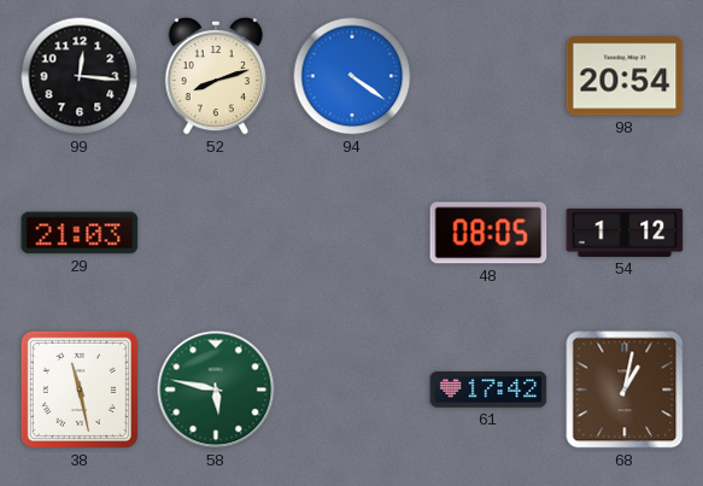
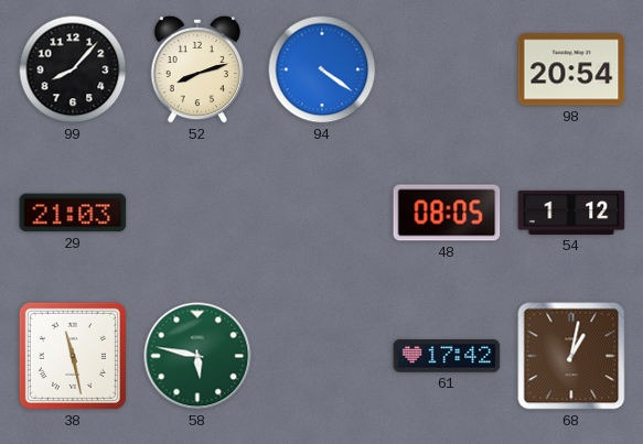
99: 12:16 -> 8:07
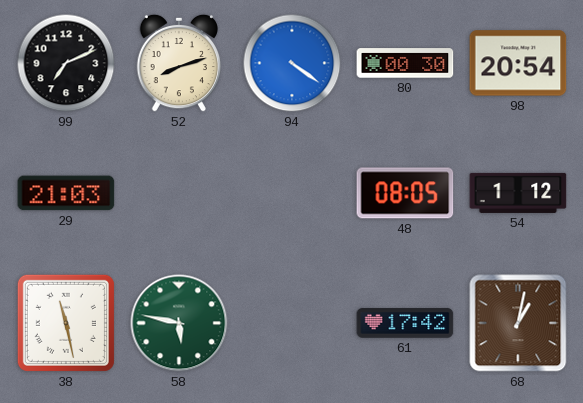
99: 8:07 -> 7:11
80: none -> 00:30
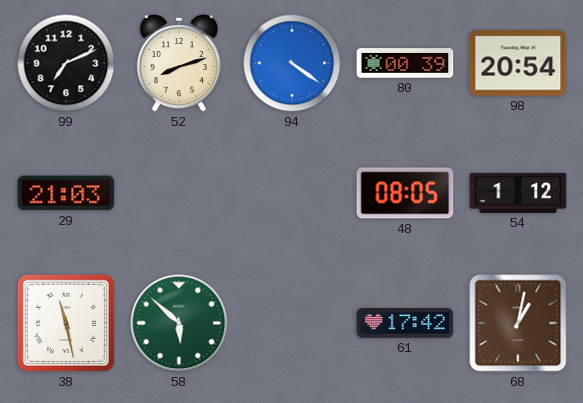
80: 00:30 -> 00:39
58: 5:47 -> 5:52
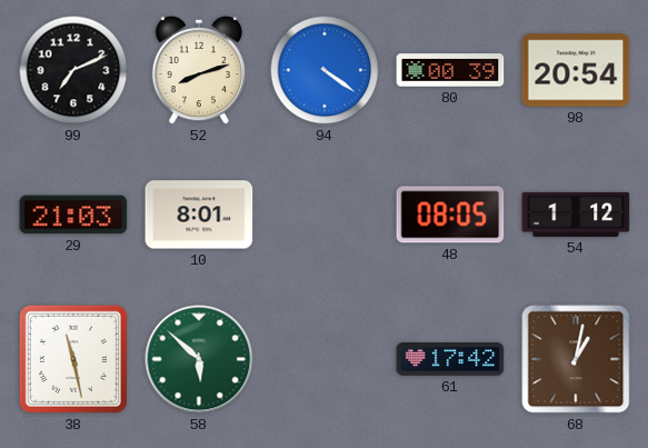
10: none -> 8:01
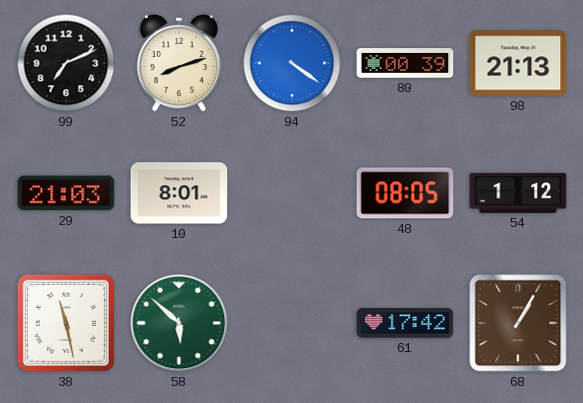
98: 20:54 -> 21:13
68: 1:02 -> 1:05
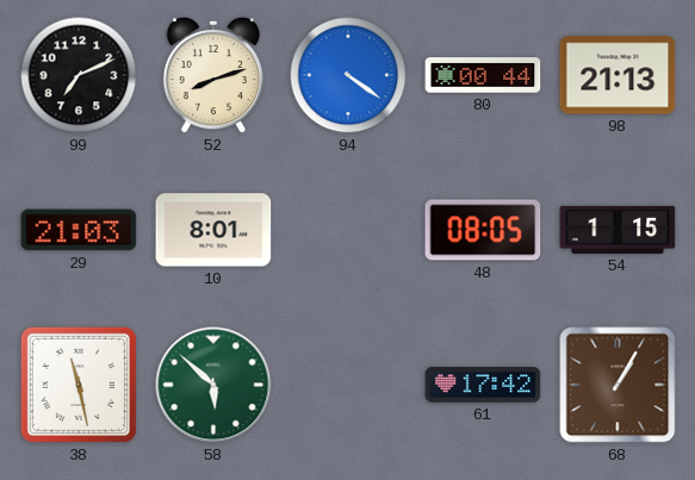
80: 00:39 -> 00:44
54: 1:12 -> 1:15
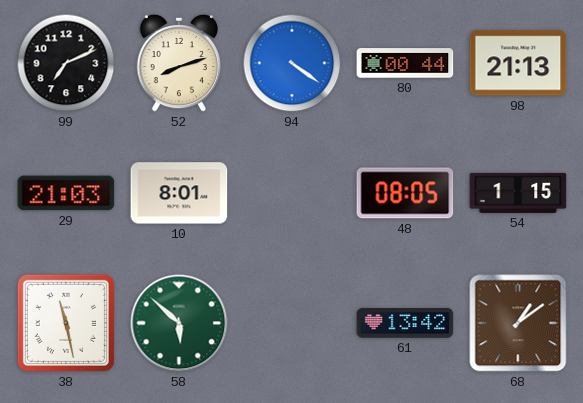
61: 17:42 -> 13:42
68: 1:05 -> 1:09
